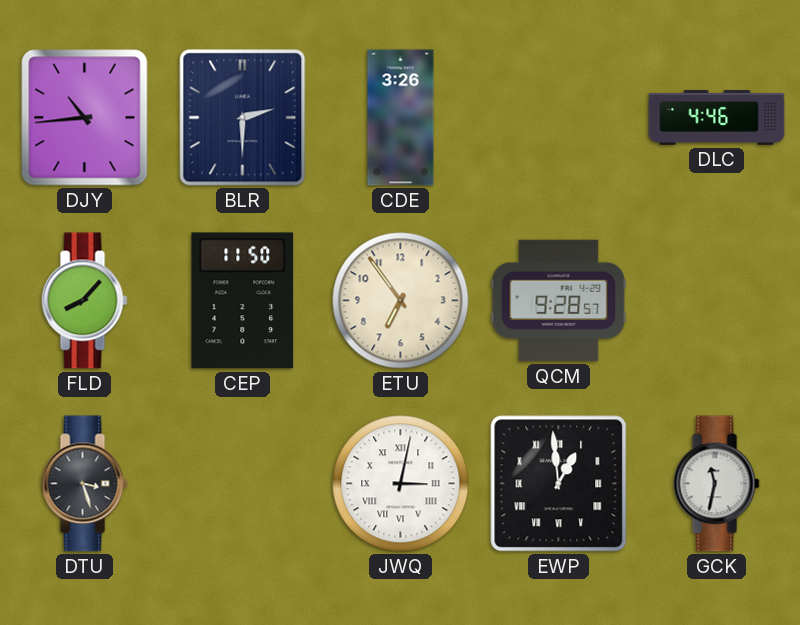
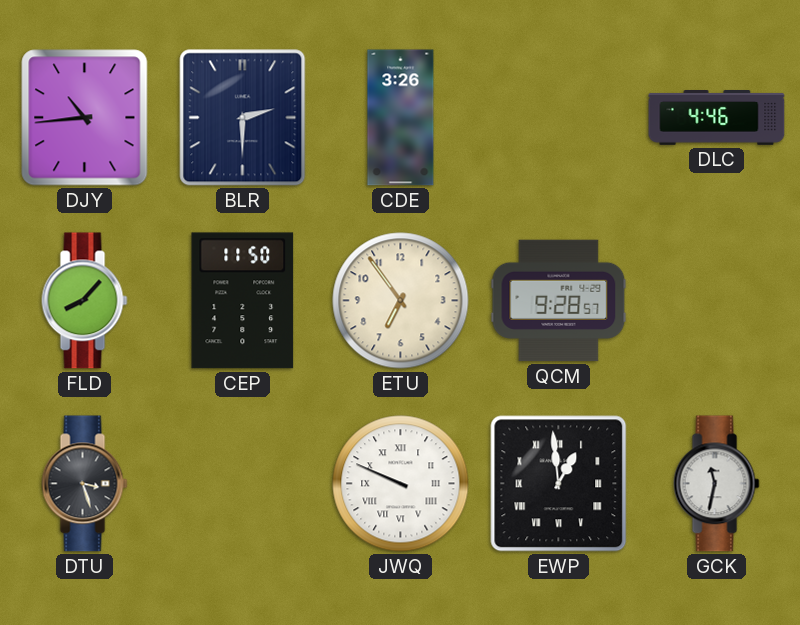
JWQ: 3:02 -> 9:49
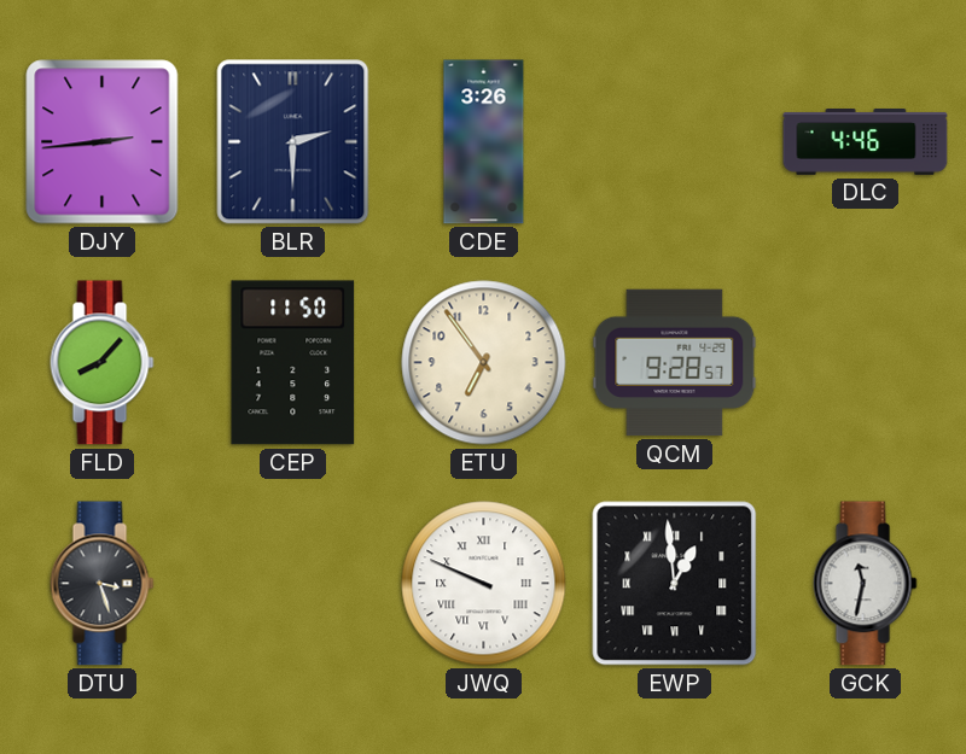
DJY: 10:44 -> 2:44
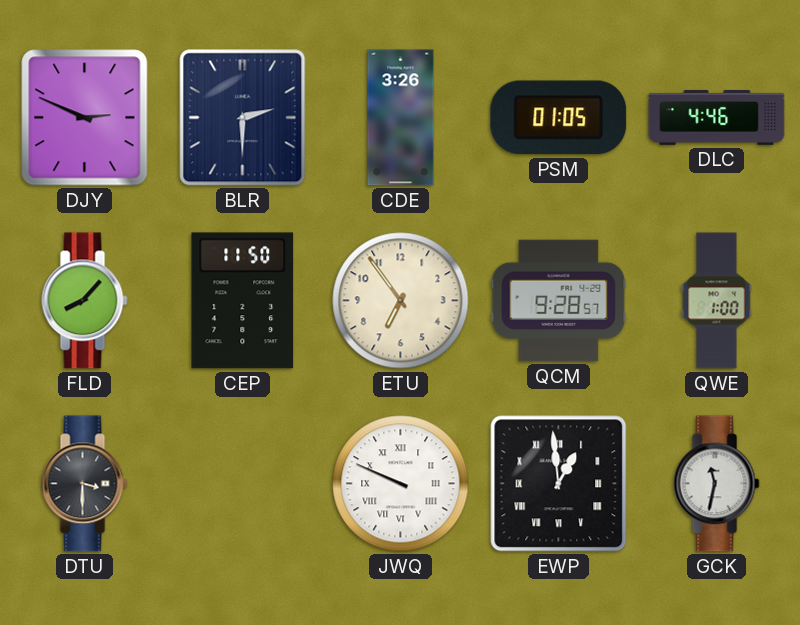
DJY: 2:44 -> 2:49
PSM: none -> 01:05
QWE: none -> 1:00
DTU: 3:27 -> 3:30
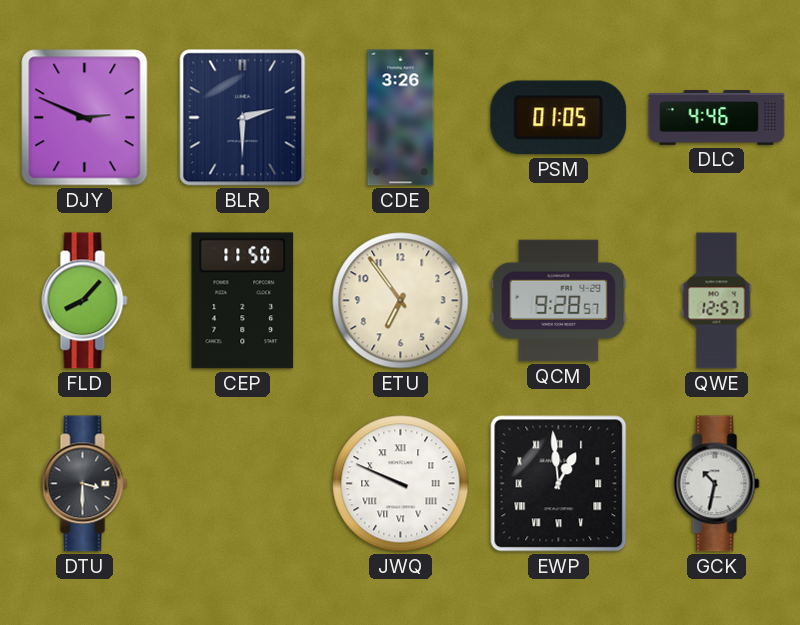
QWE: 1:00 -> 12:57
GCK: 11:32 -> 10:32
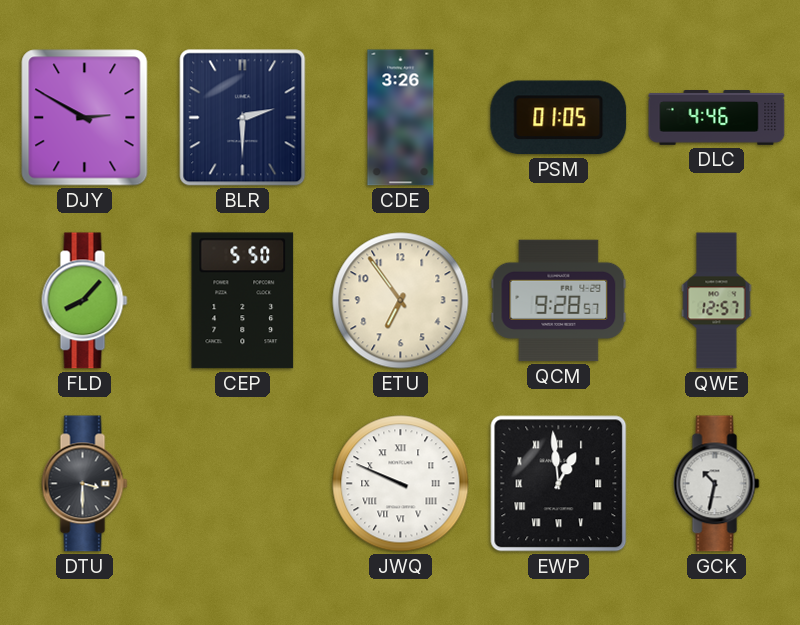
DJY: 2:49 -> 2:50
CEP: 11:50 -> 5:50
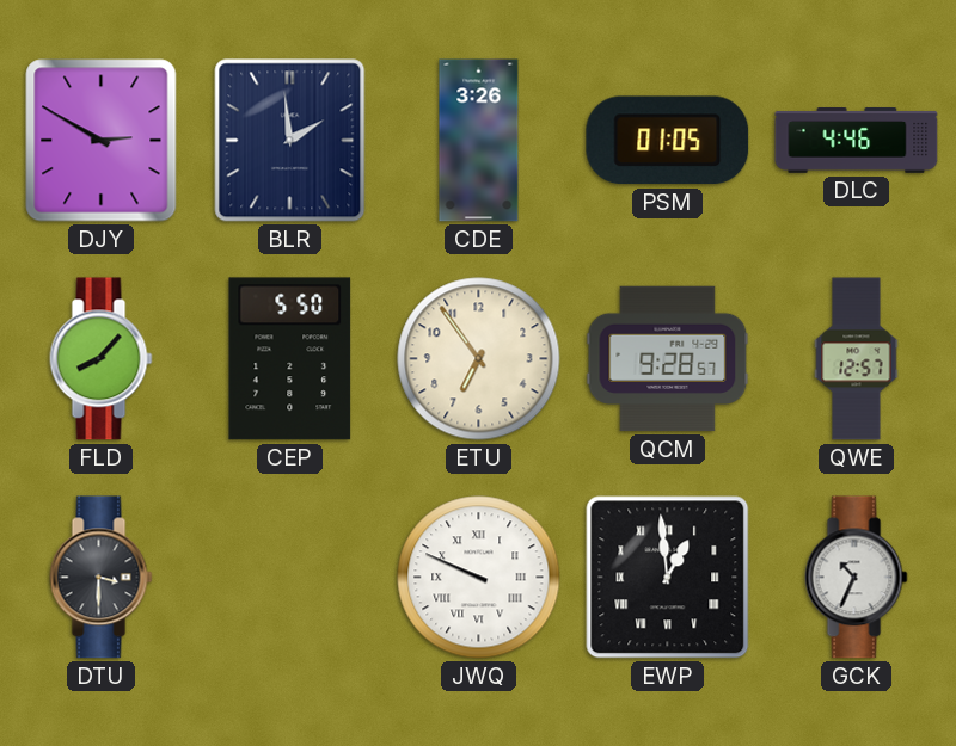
BLR: 2:30 -> 1:59
GCK: 10:32 -> 10:34
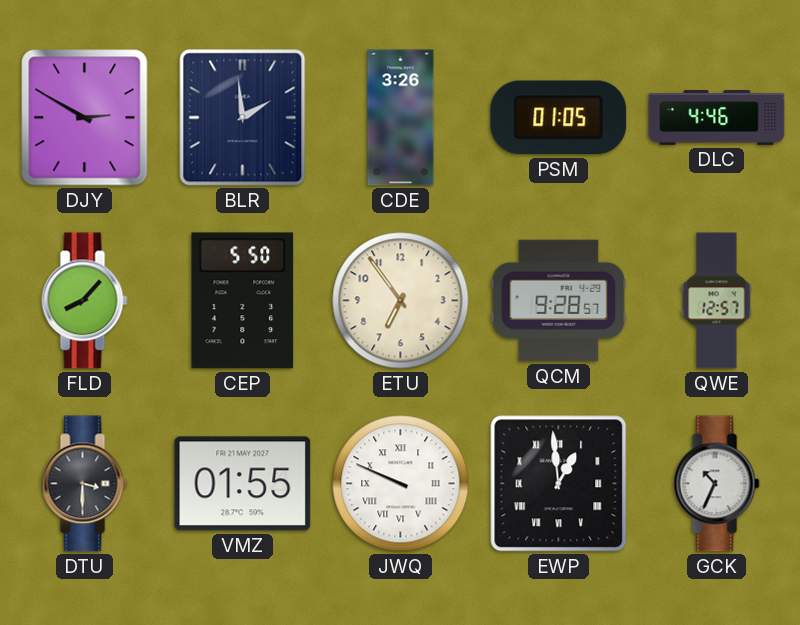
VMZ: none -> 01:55
